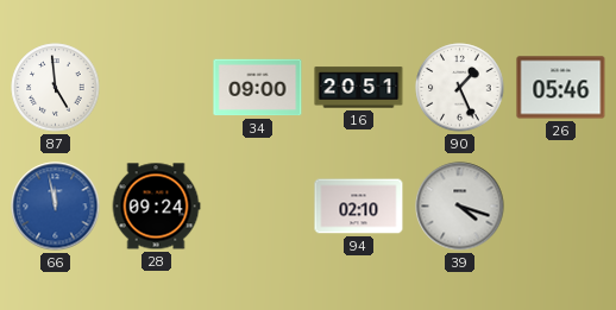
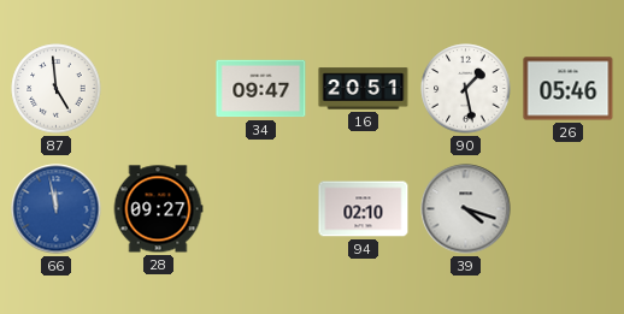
34: 09:00 -> 09:47
90: 1:26 -> 1:28
28: 09:24 -> 09:27
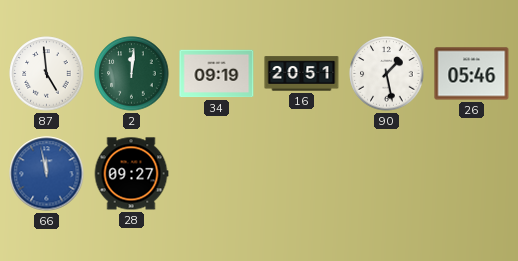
2: none -> 12:01
34: 09:47 -> 09:19
94: 02:10 -> none
39: 4:18 -> none
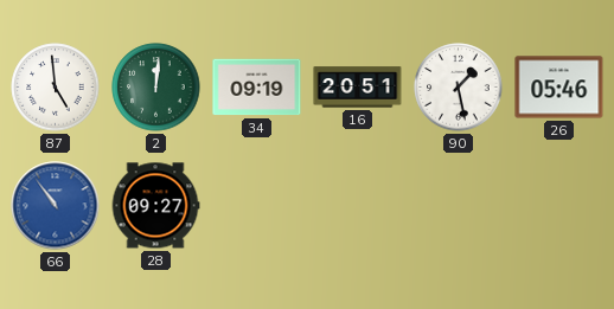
66: 11:58 -> 10:54
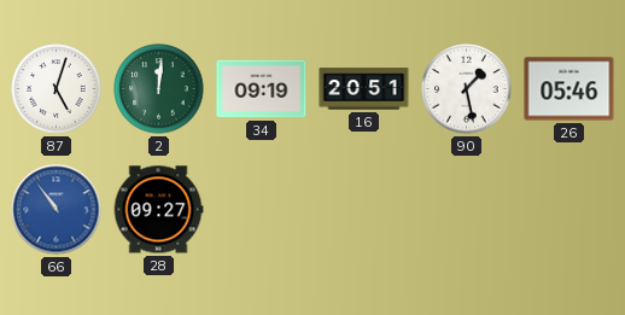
87: 4:59 -> 5:03
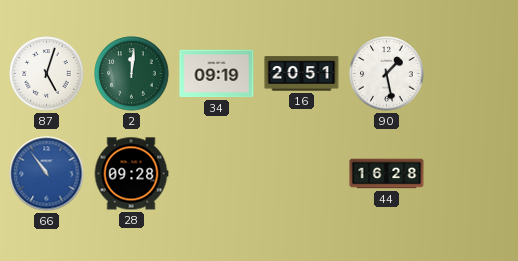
26: 05:46 -> none
28: 09:27 -> 09:28
44: none -> 16:28
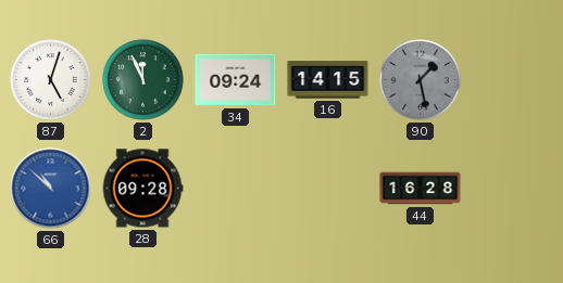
2: 12:01 -> 11:56
34: 09:19 -> 09:24
16: 20:51 -> 14:15
90 dial: white -> grey
66: 10:54 -> 10:52
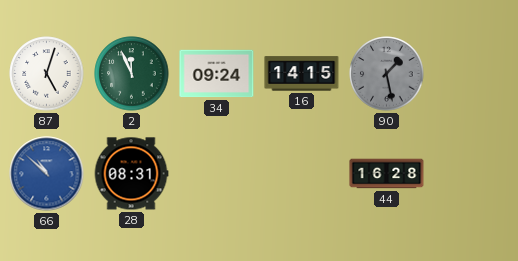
28: 09:28 -> 08:31
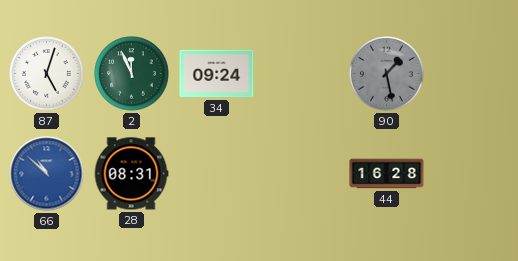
16: 14:15 -> none
